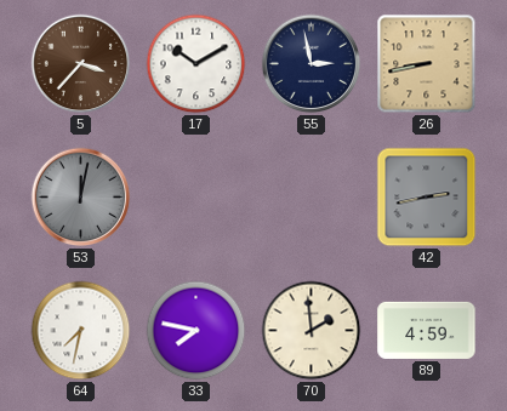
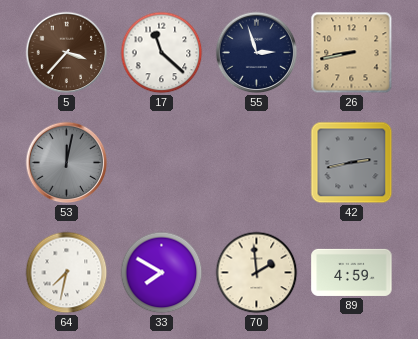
17: 10:10 -> 11:22
55: 2:58 -> 2:57
33: 7:47 -> 7:50
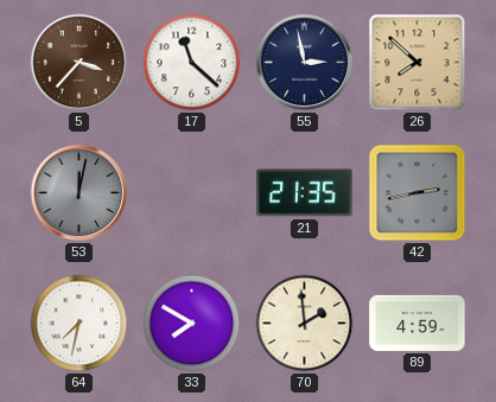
55: 2:57 -> 2:58
26: 8:43 -> 7:52
21: none -> 21:35
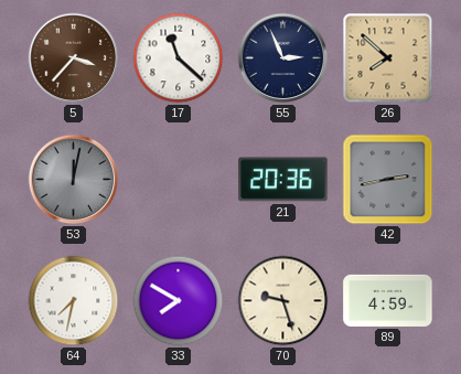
55: 2:58 -> 2:56
21: 21:35 -> 20:36
70: 1:59 -> 9:27
